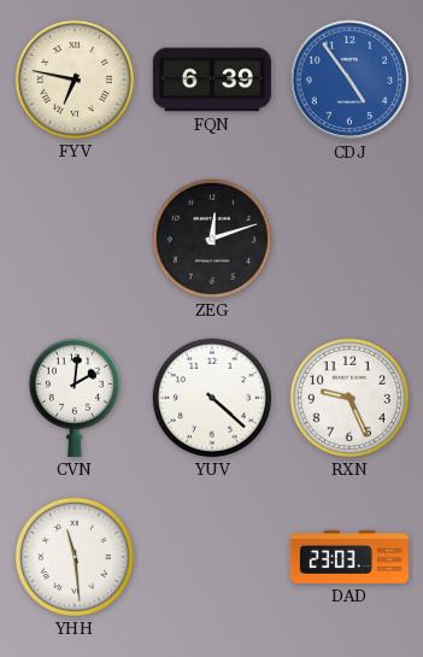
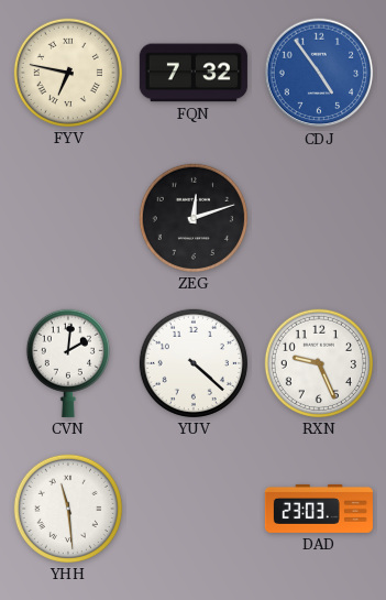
FQN: 6:39 -> 7:32
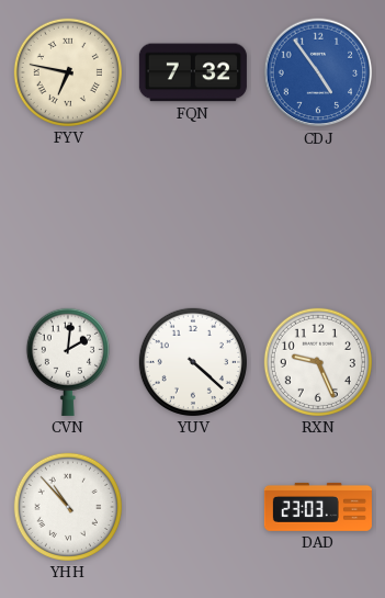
ZEG: 12:12 -> none
YHH: 11:29 -> 10:53
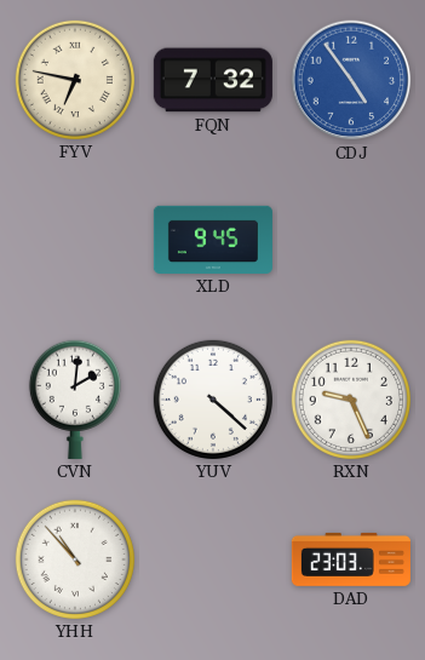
XLD: none -> 9:45
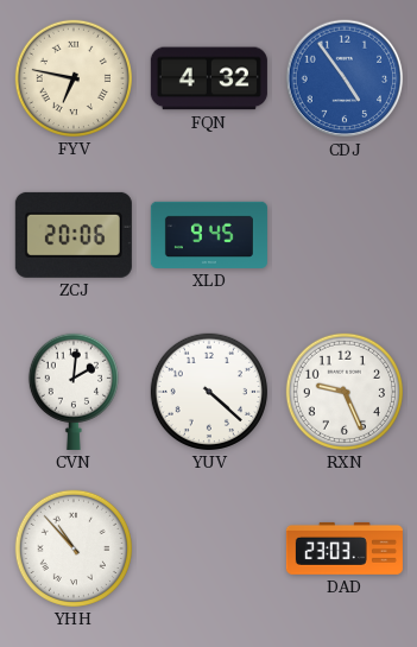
FQN: 7:32 -> 4:32
ZCJ: none -> 20:06
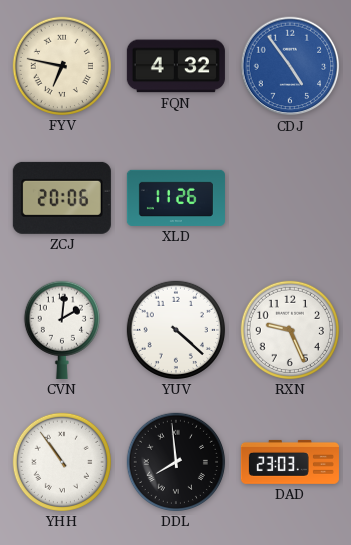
XLD: 9:45 -> 11:26
YHH: 10:53 -> 10:54
DDL: none -> 7:59
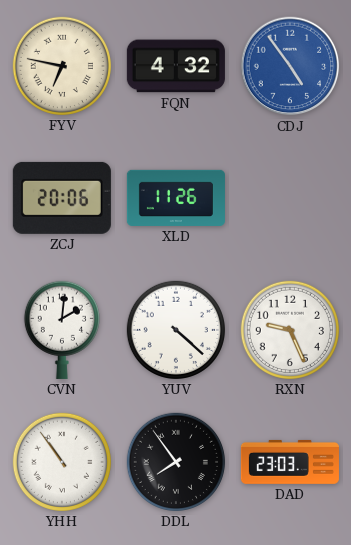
DDL: 7:59 -> 7:54
